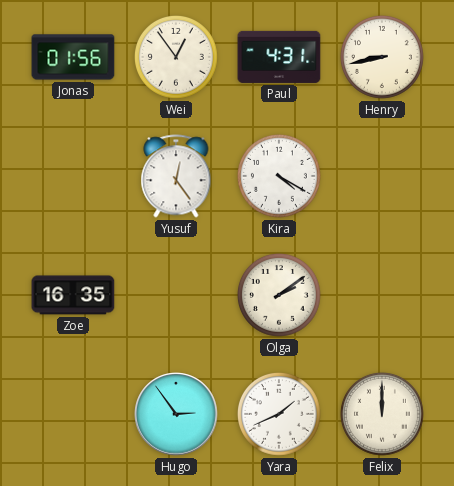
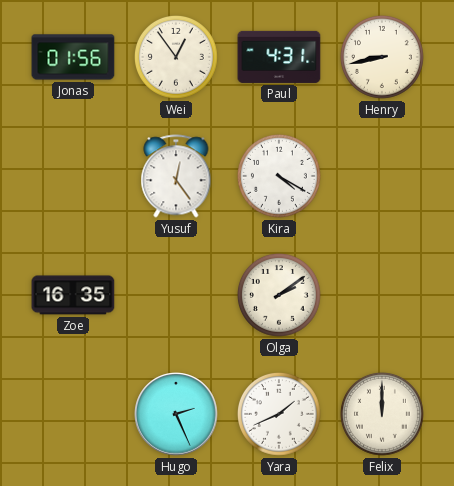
Hugo: 2:54 -> 2:26
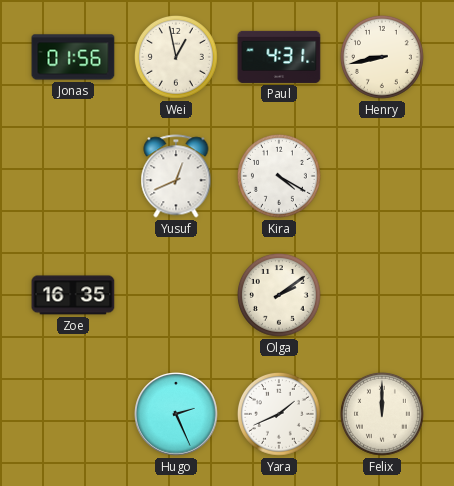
Wei: 12:54 -> 12:58
Yusuf: 12:24 -> 12:41
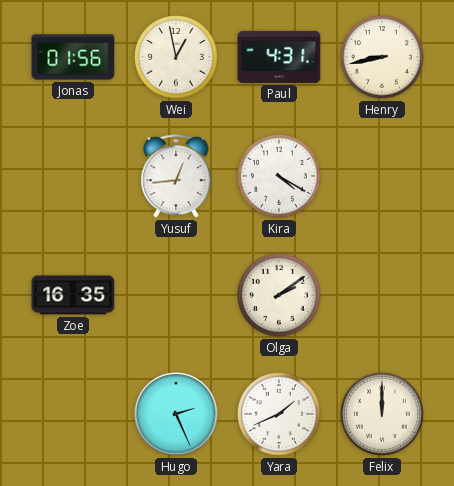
Yusuf: 12:41 -> 12:44
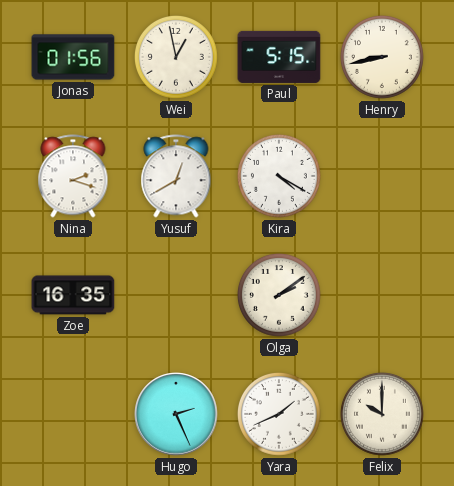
Paul: 4:31 -> 5:15
Nina: none -> 2:18
Yusuf: 12:44 -> 12:40
Felix: 12:00 -> 10:00
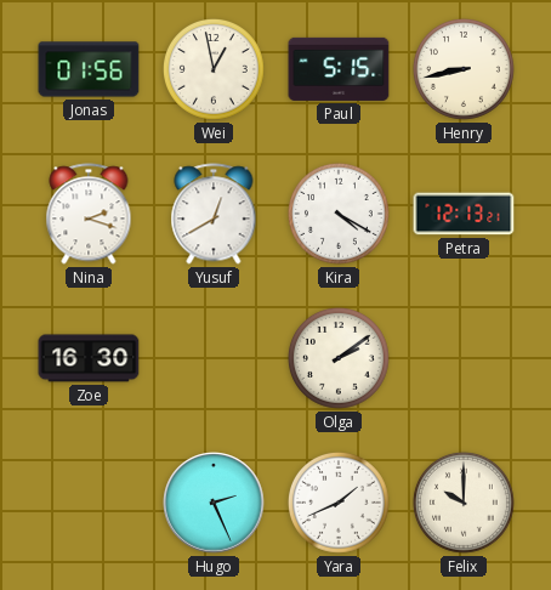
Petra: none -> 12:13
Zoe: 16:35 -> 16:30
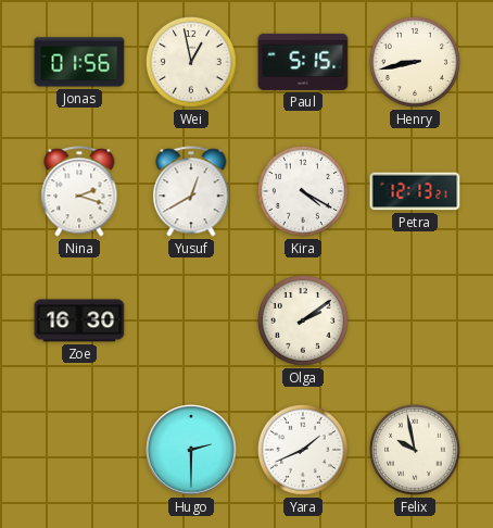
Hugo: 2:26 -> 2:30
Felix: 10:00 -> 9:58
